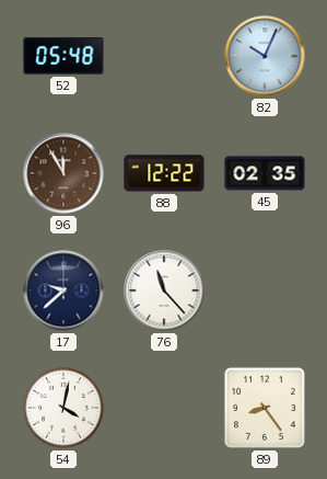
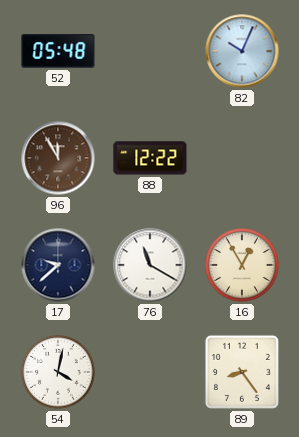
45: 02:35 -> none
76: 11:23 -> 11:20
16: none -> 12:55
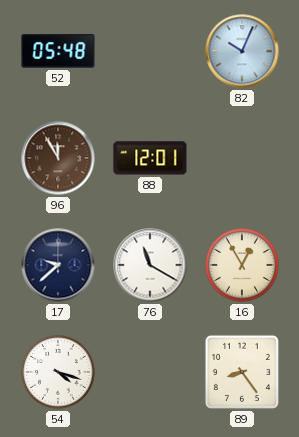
88: 12:22 -> 12:01
54: 4:02 -> 4:18
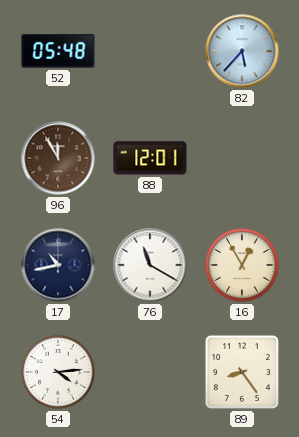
82: 10:04 -> 5:37
17: 9:38 -> 10:43
54: 4:18 -> 4:14
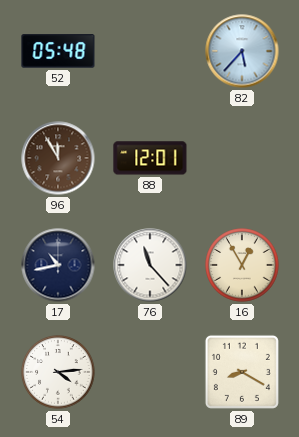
76: 11:20 -> 11:23
89: 8:24 -> 8:20
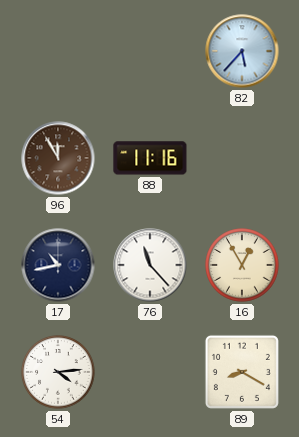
52: 05:48 -> none
88: 12:01 -> 11:16
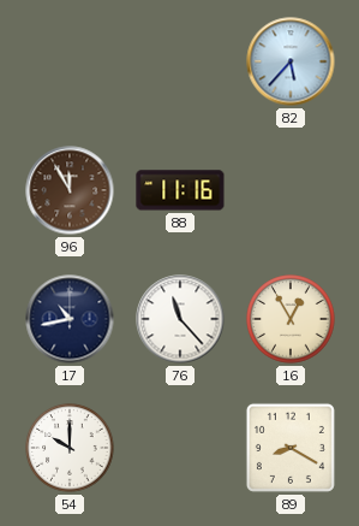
54: 4:14 -> 10:00
